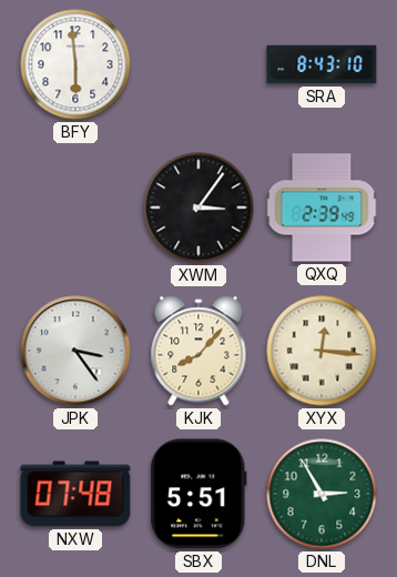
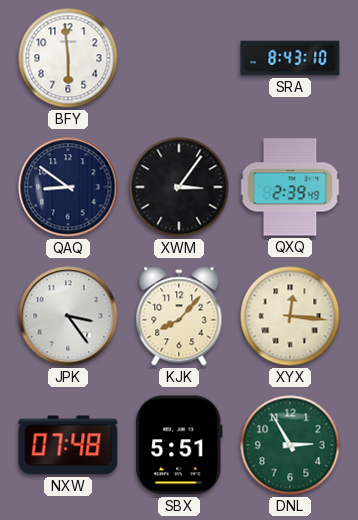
QAQ: none -> 8:51
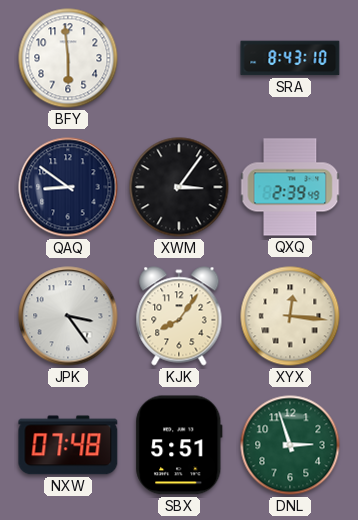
KJK: 8:07 -> 8:06
DNL: 2:55 -> 2:57
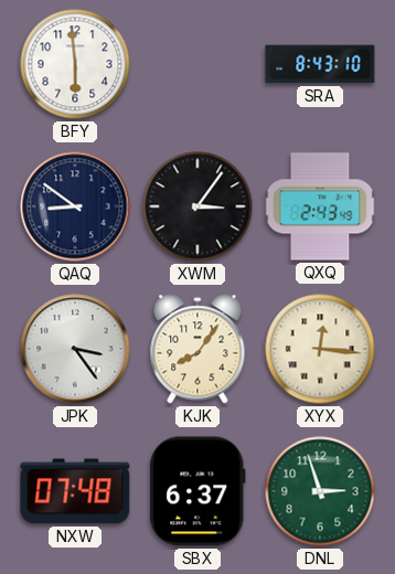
QXQ: 2:39 -> 2:43
SBX: 5:51 -> 6:37
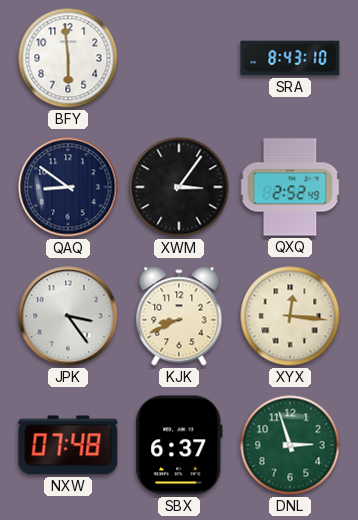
QXQ: 2:43 -> 2:52
KJK: 8:06 -> 8:41
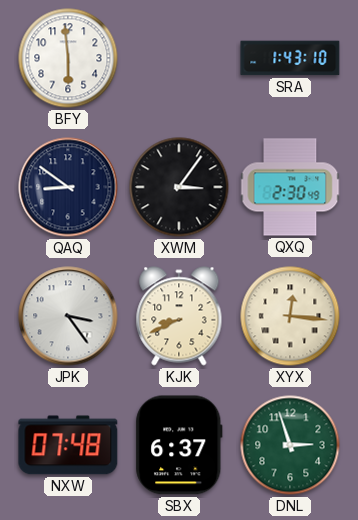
SRA: 8:43 -> 1:43
QXQ: 2:52 -> 2:30
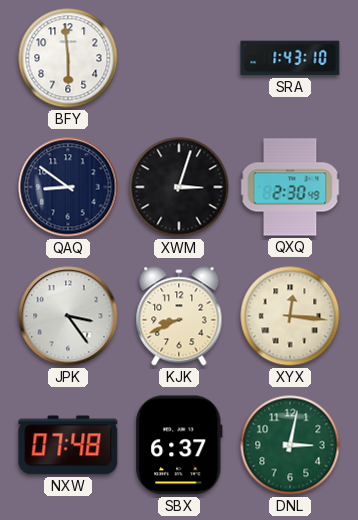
XWM: 3:06 -> 3:03
DNL: 2:57 -> 3:02
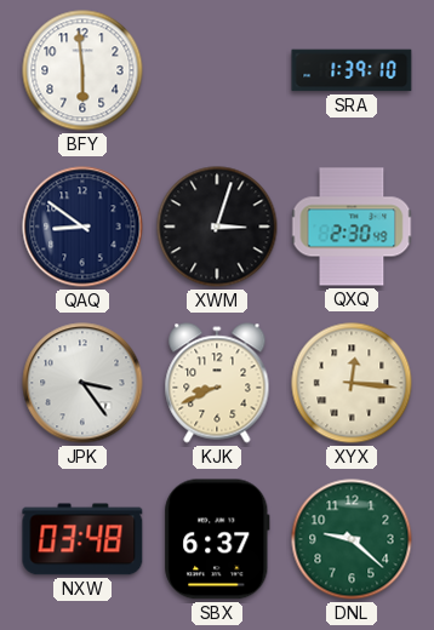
SRA: 1:43 -> 1:39
NXW: 07:48 -> 03:48
DNL: 3:02 -> 9:22
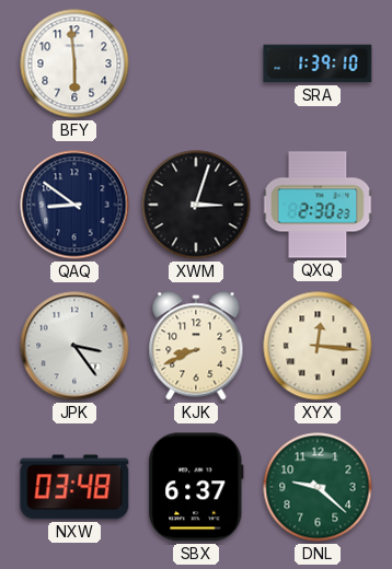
QXQ: 2:30:49 -> 2:30:23
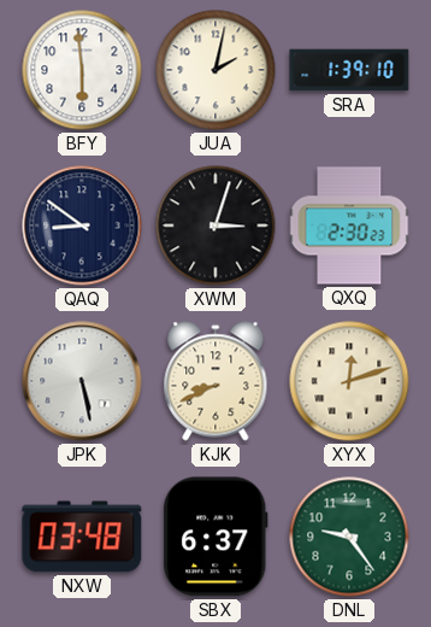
JUA: none -> 2:02
JPK: 3:24 -> 5:28
XYX: 12:16 -> 12:12
DNL: 9:22 -> 9:24
